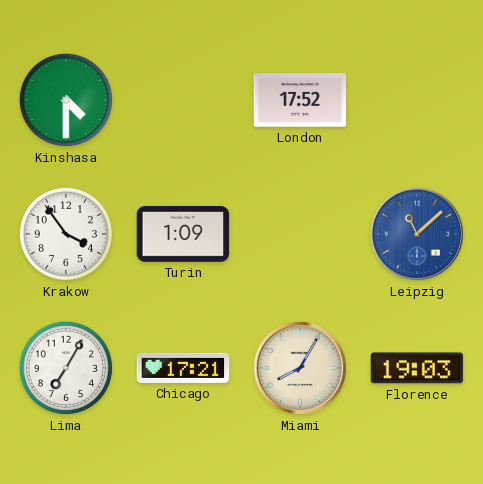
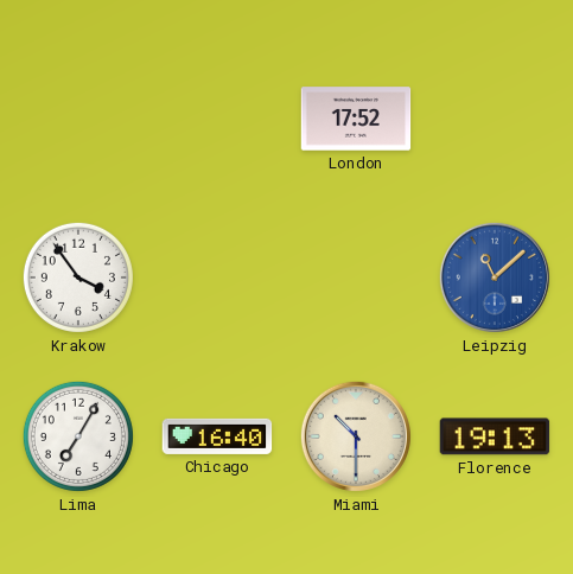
Kinshasa: 4:30 -> none
Turin: 1:09 -> none
Chicago: 17:21 -> 16:40
Miami: 8:05 -> 10:30
Florence: 19:03 -> 19:13
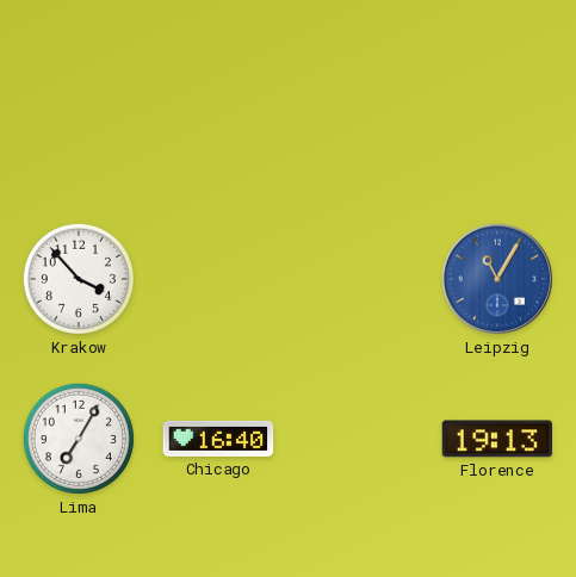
London: 17:52 -> none
Krakow: 3:54 -> 3:53
Leipzig: 11:08 -> 11:05
Miami: 10:30 -> none
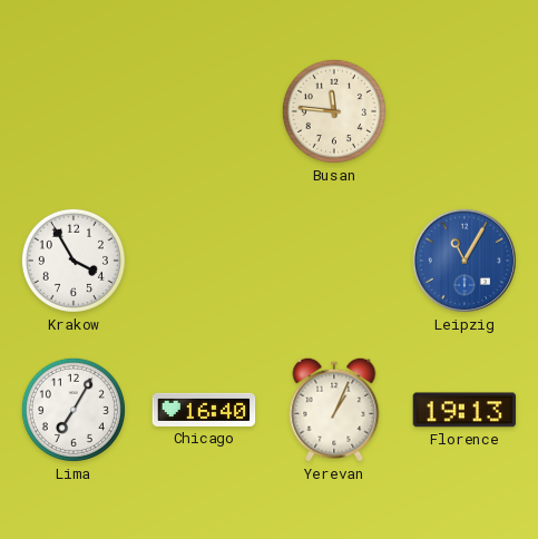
Busan: none -> 11:46
Krakow: 3:53 -> 3:55
Yerevan: none -> 1:04
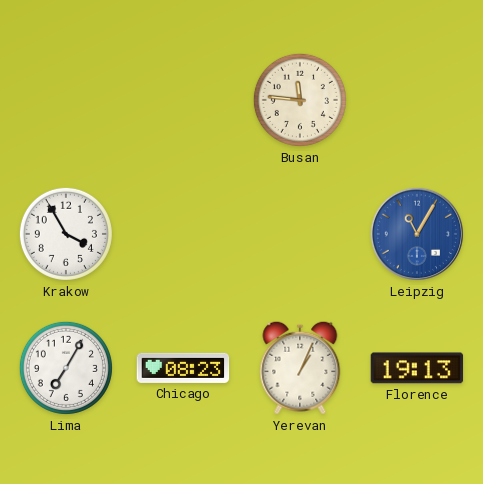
Chicago: 16:40 -> 08:23
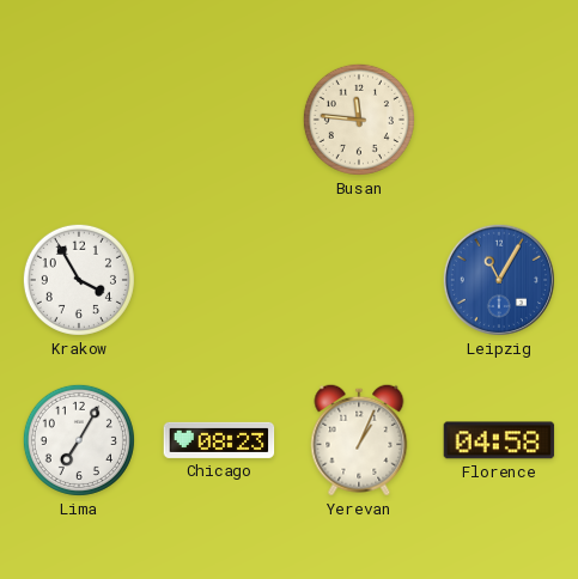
Florence: 19:13 -> 04:58
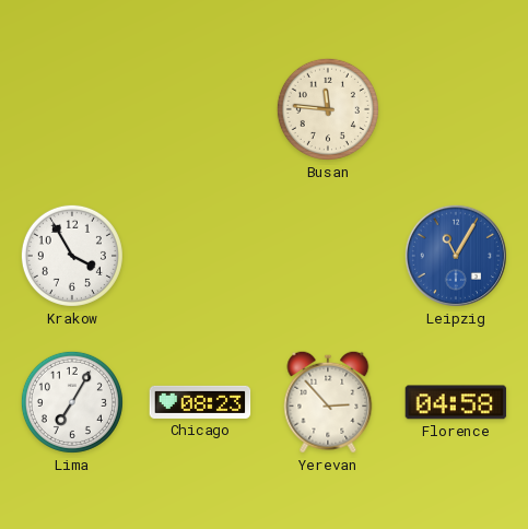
Yerevan: 1:04 -> 2:53
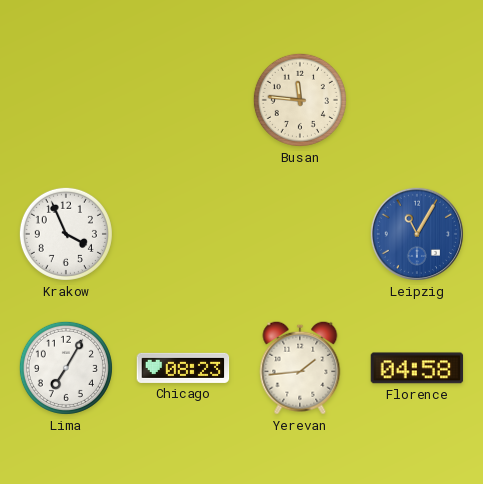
Krakow: 3:55 -> 3:56
Yerevan: 2:53 -> 1:44
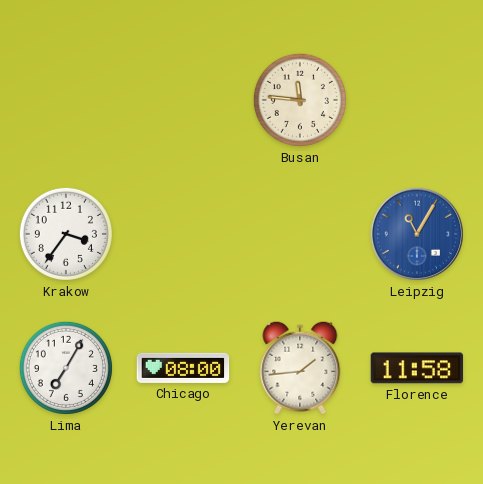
Krakow: 3:56 -> 3:36
Chicago: 08:23 -> 08:00
Florence: 04:58 -> 11:58
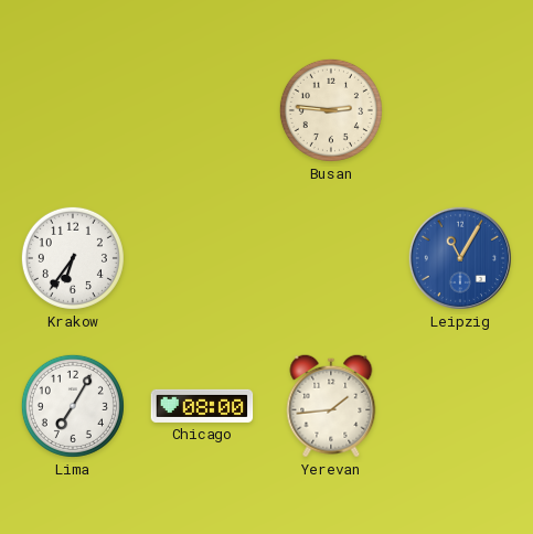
Busan: 11:46 -> 2:46
Krakow: 3:36 -> 6:36
Florence: 11:58 -> none
